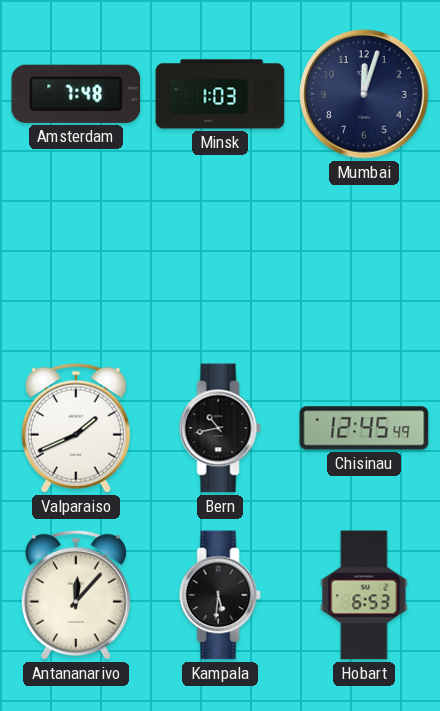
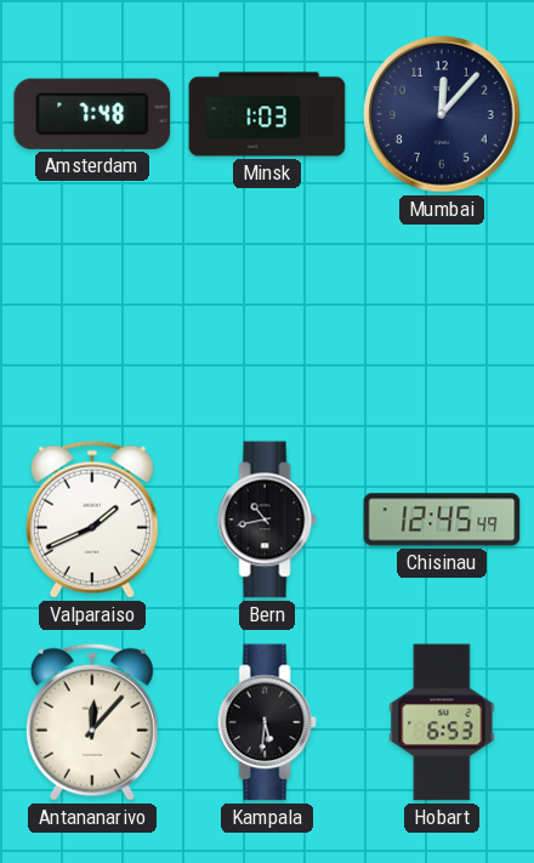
Mumbai: 12:03 -> 12:07
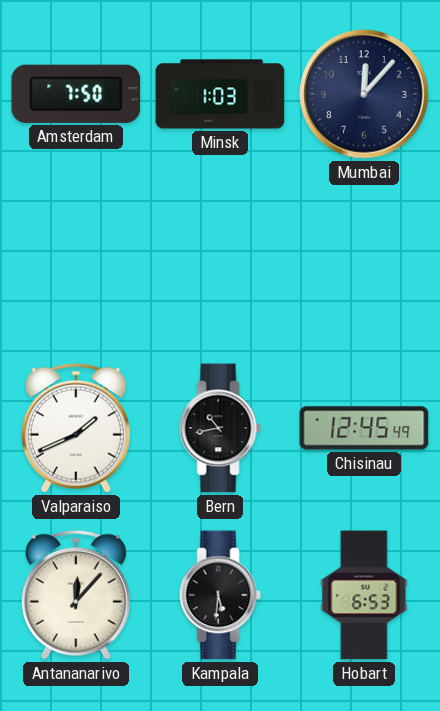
Amsterdam: 7:48 -> 7:50
